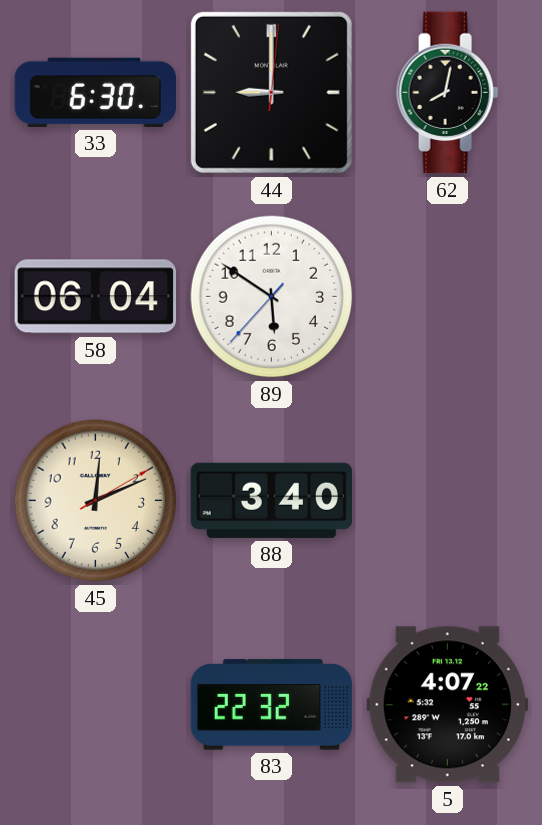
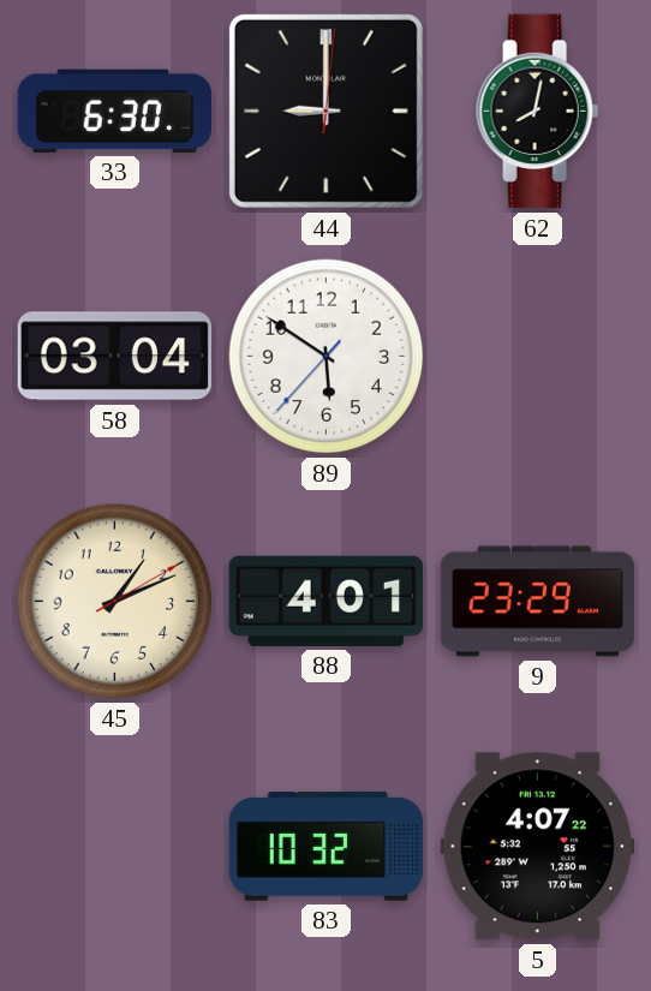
58: 06:04 -> 03:04
45: 12:11 -> 1:11
88: 3:40 -> 4:01
9: none -> 23:29
83: 22:32 -> 10:32
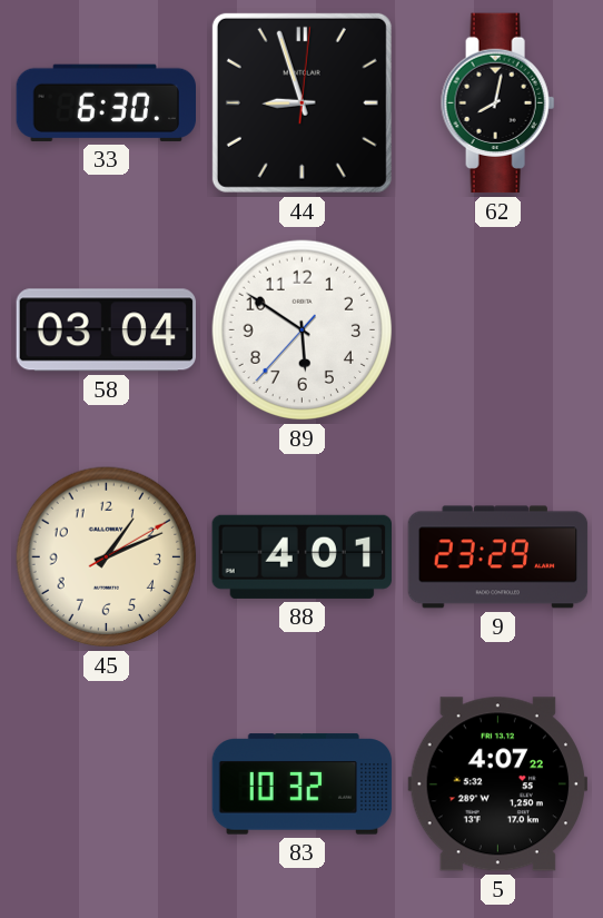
44: 9:00 -> 8:57
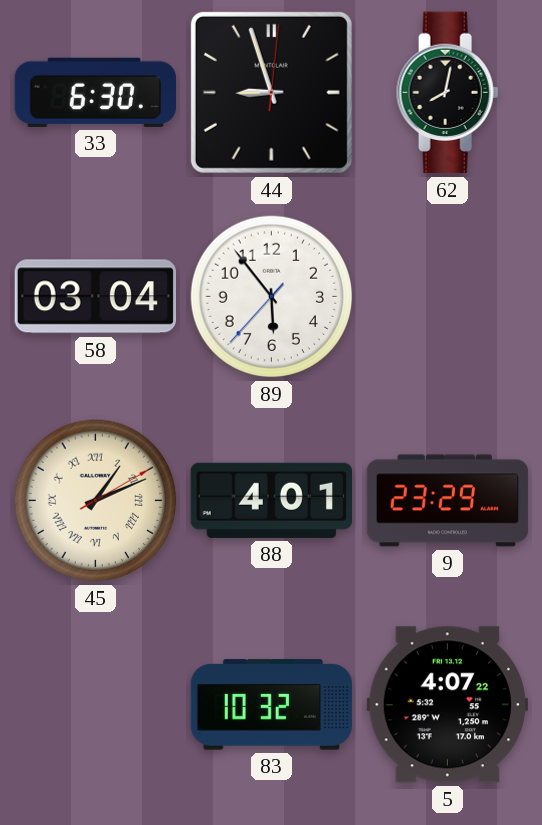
89: 5:50 -> 5:53
45 numerals: Arabic -> Roman
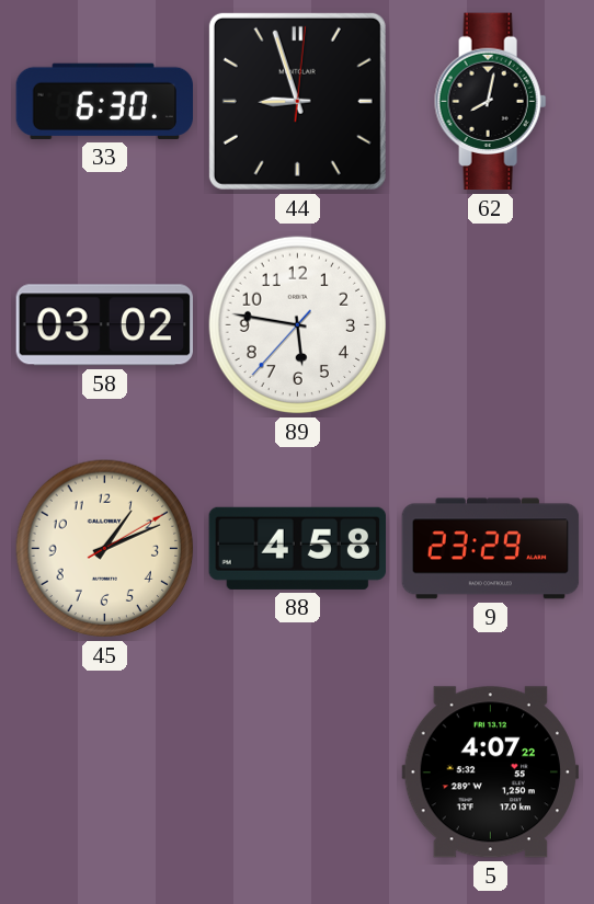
58: 03:04 -> 03:02
89: 5:53 -> 5:46
45 numerals: Roman -> Arabic
88: 4:01 -> 4:58
83: 10:32 -> none
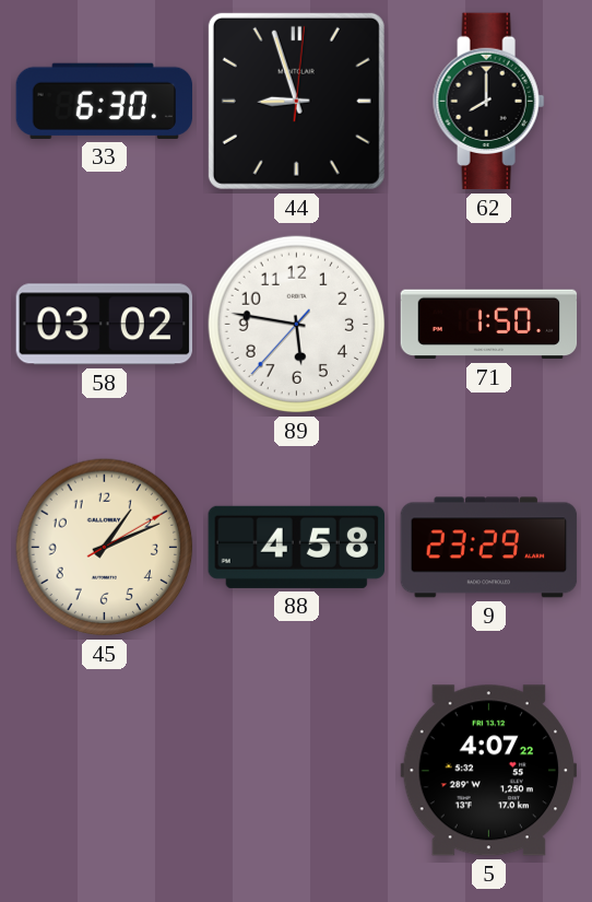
62: 8:02 -> 8:00
71: none -> 1:50
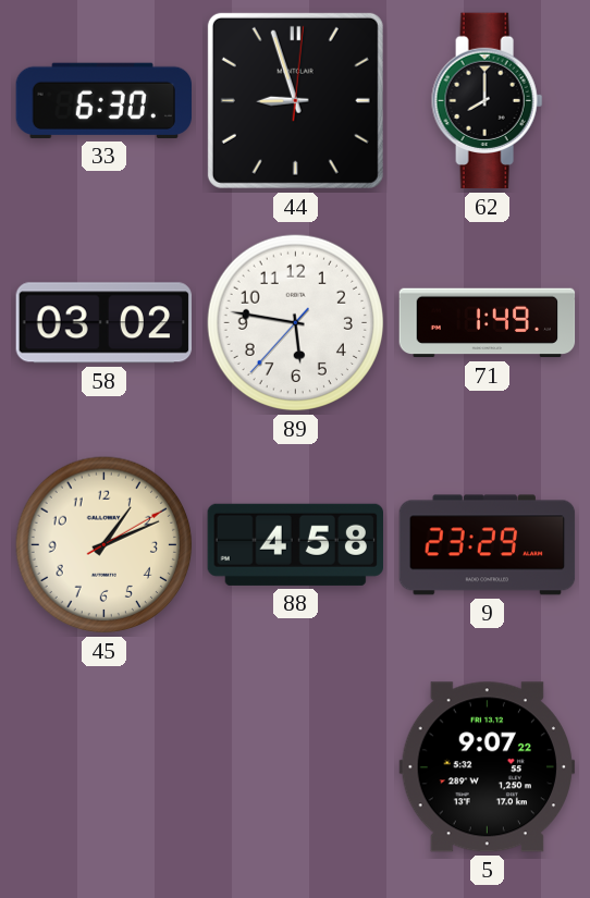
71: 1:50 -> 1:49
5: 4:07 -> 9:07
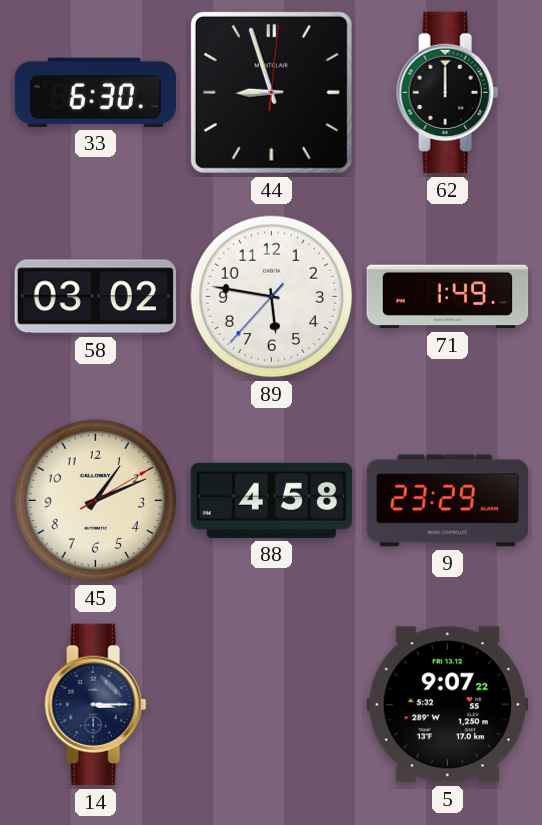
62: 8:00 -> 12:00
14: none -> 3:15
